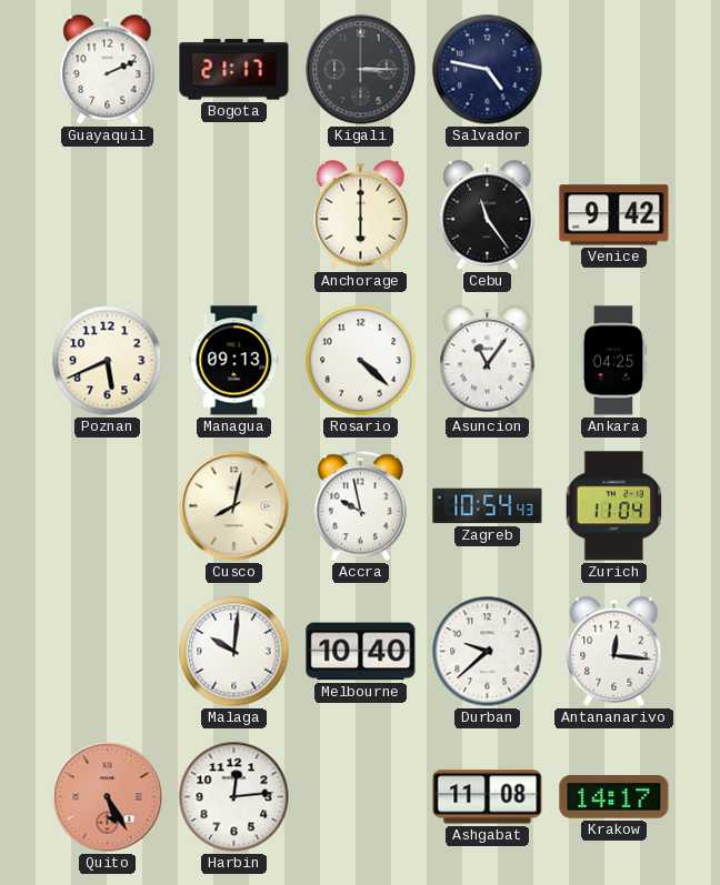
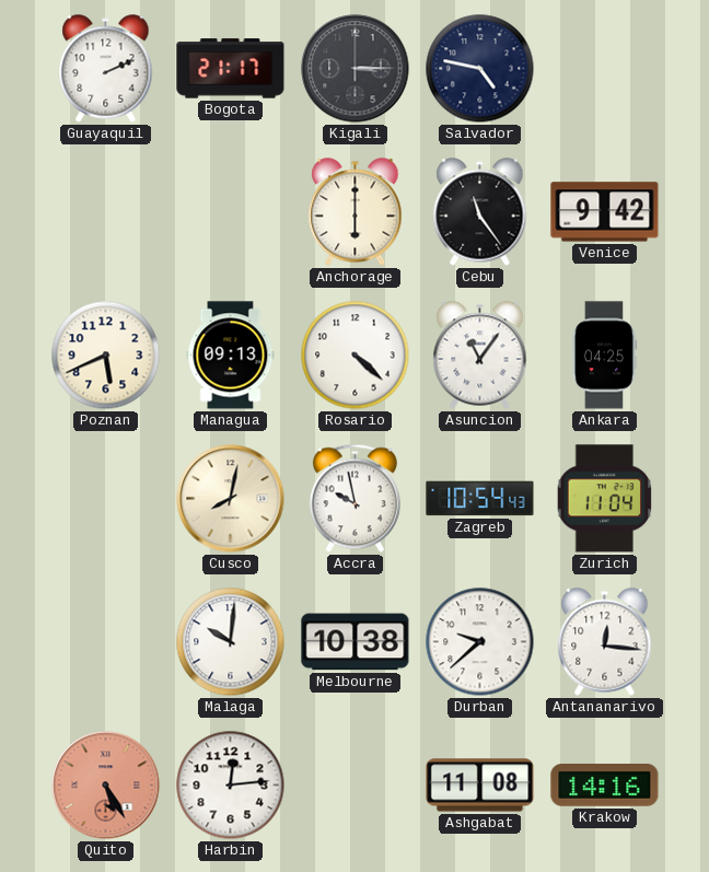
Melbourne: 10:40 -> 10:38
Krakow: 14:17 -> 14:16
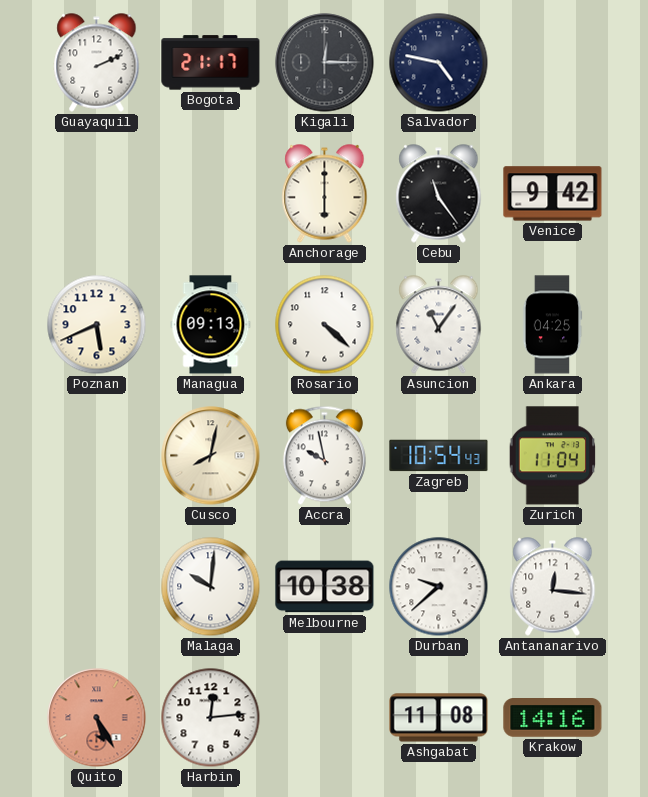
Kigali: 3:15 -> 12:15
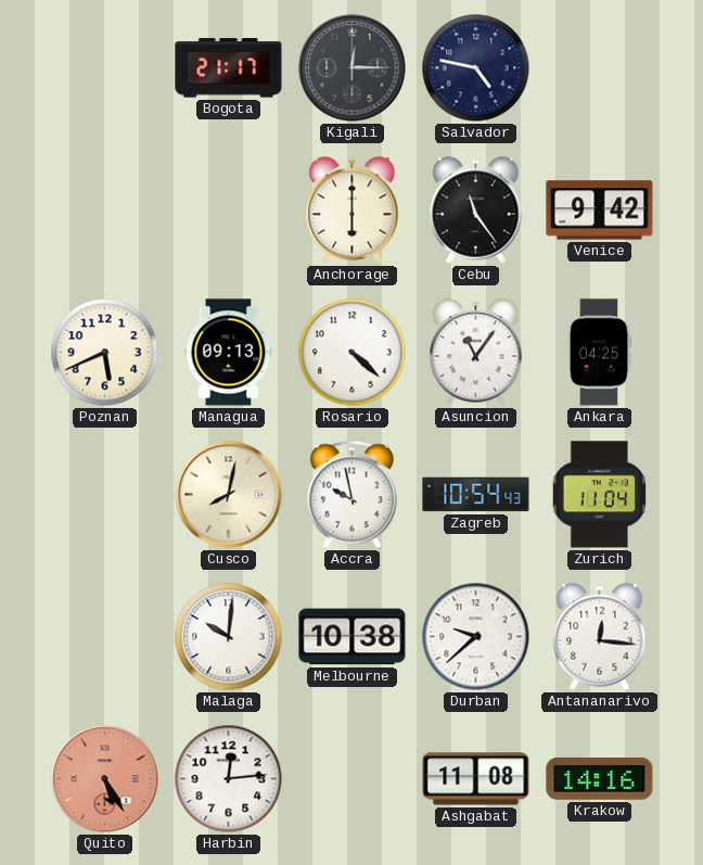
Guayaquil: 2:11 -> none
